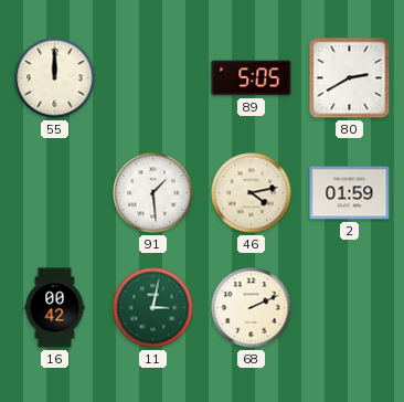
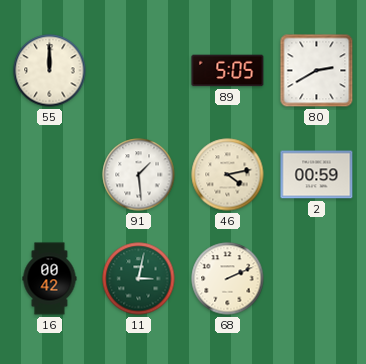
2: 01:59 -> 00:59
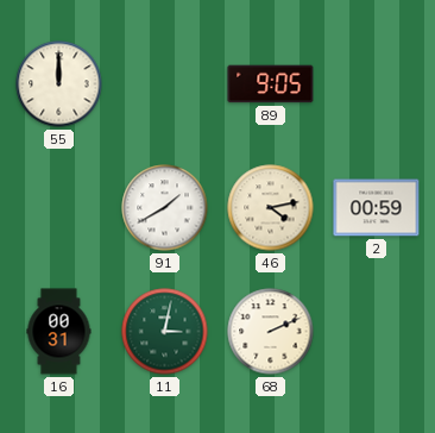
89: 5:05 -> 9:05
80: 2:40 -> none
91: 1:29 -> 1:40
16: 00:42 -> 00:31
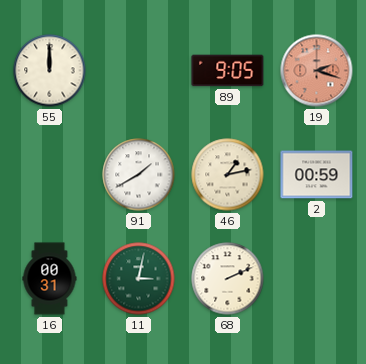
19: none -> 2:18
46: 4:13 -> 1:13
